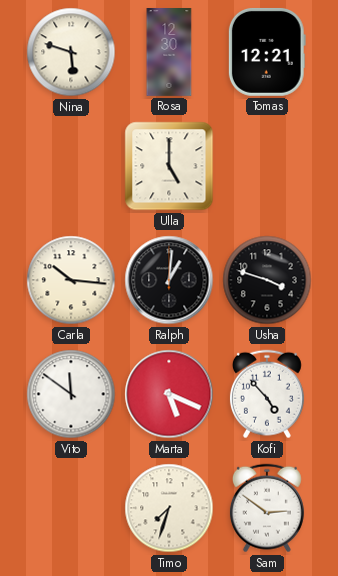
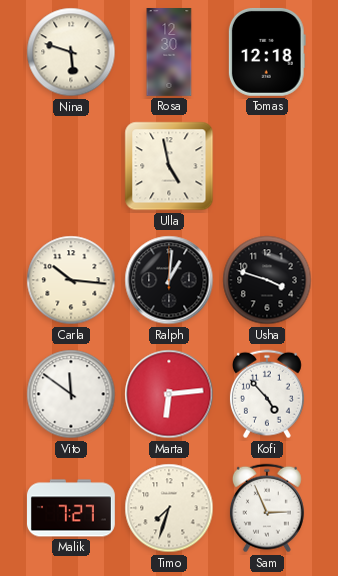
Tomas: 12:21 -> 12:18
Ulla: 5:00 -> 4:58
Marta: 5:19 -> 6:14
Malik: none -> 7:27
Sam: 2:51 -> 2:56
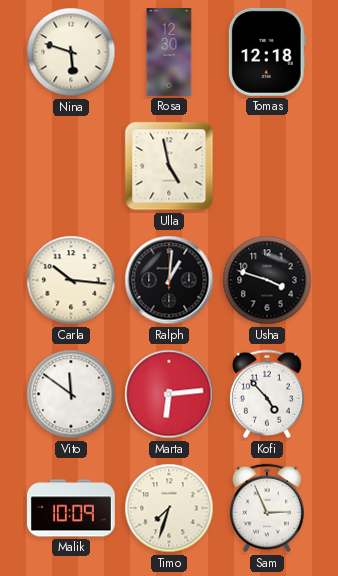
Malik: 7:27 -> 10:09
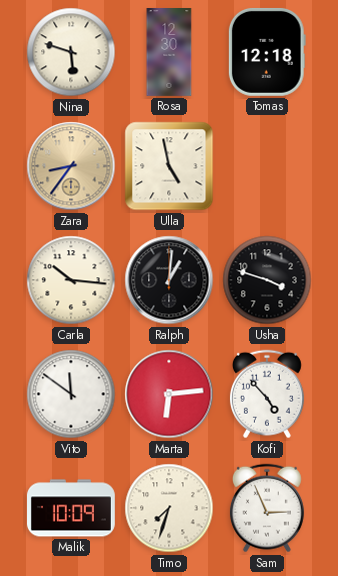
Zara: none -> 8:36
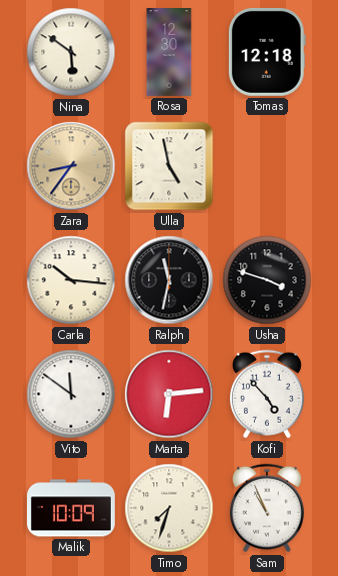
Nina: 5:48 -> 5:51
Ralph: 1:01 -> 11:32
Sam: 2:56 -> 10:56
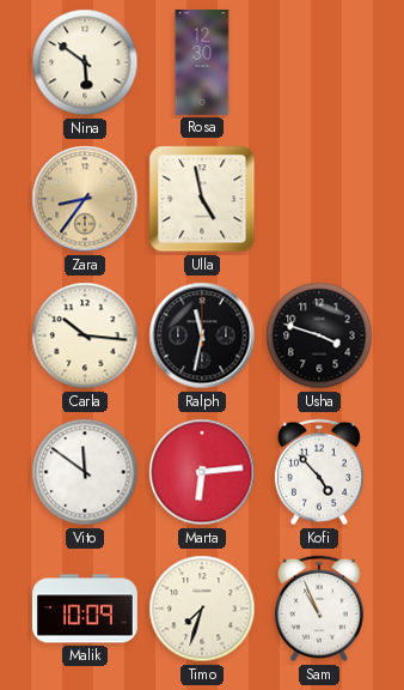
Tomas: 12:18 -> none
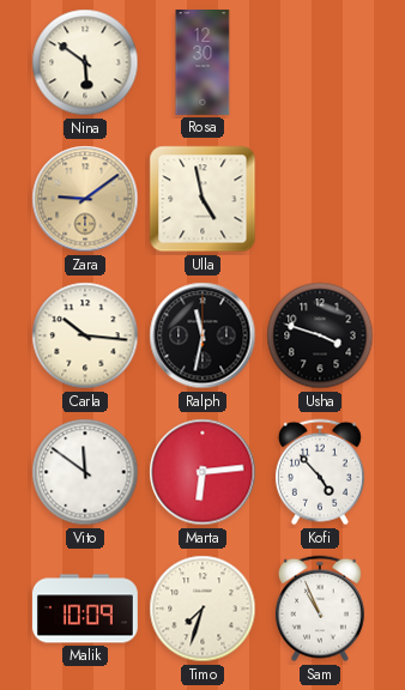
Zara: 8:36 -> 9:09
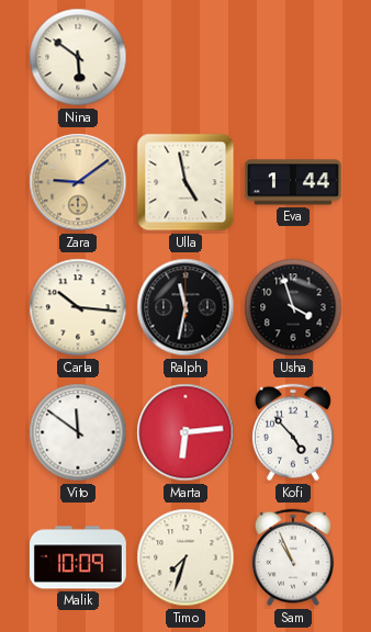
Rosa: 12:30 -> none
Eva: none -> 1:44
Usha: 3:48 -> 3:57
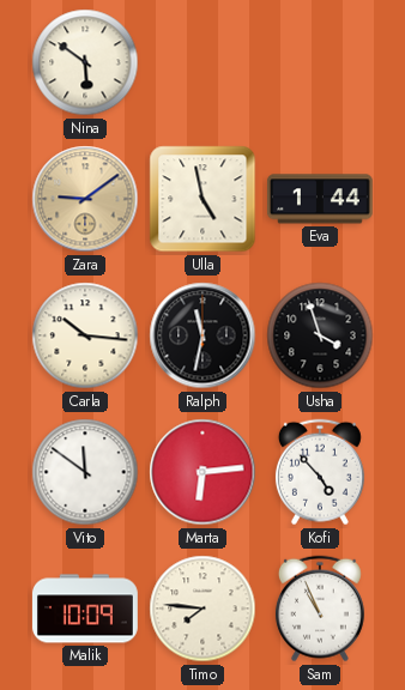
Timo: 7:33 -> 7:46
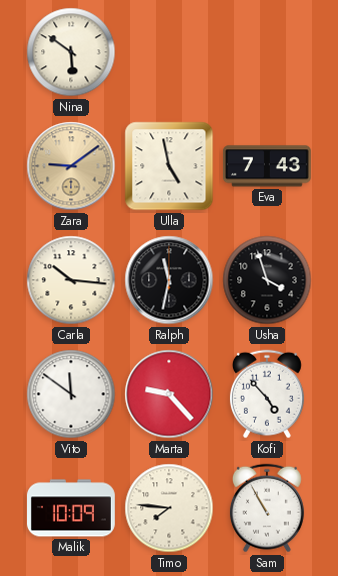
Eva: 1:44 -> 7:43
Marta: 6:14 -> 9:23
Sam: 10:56 -> 10:55
